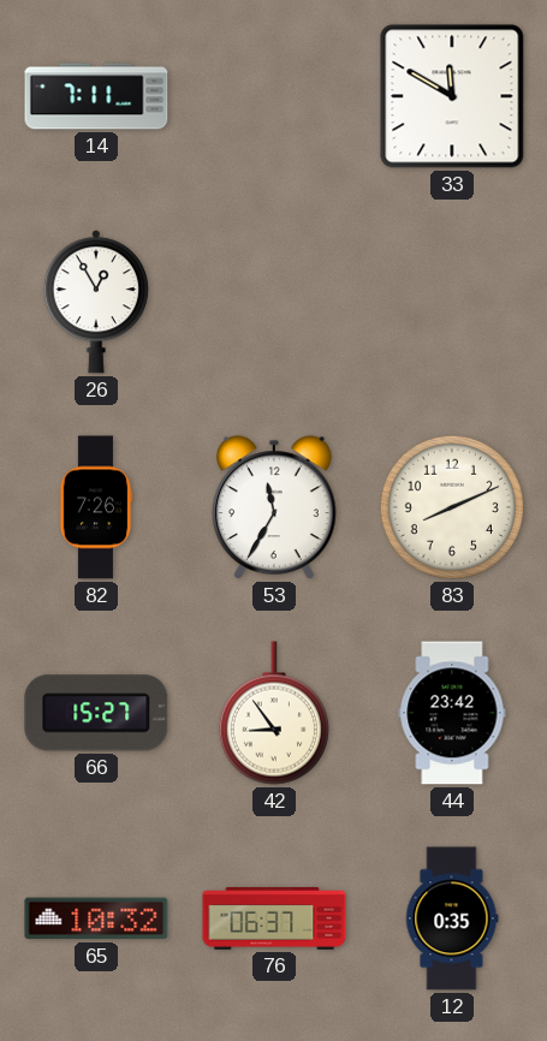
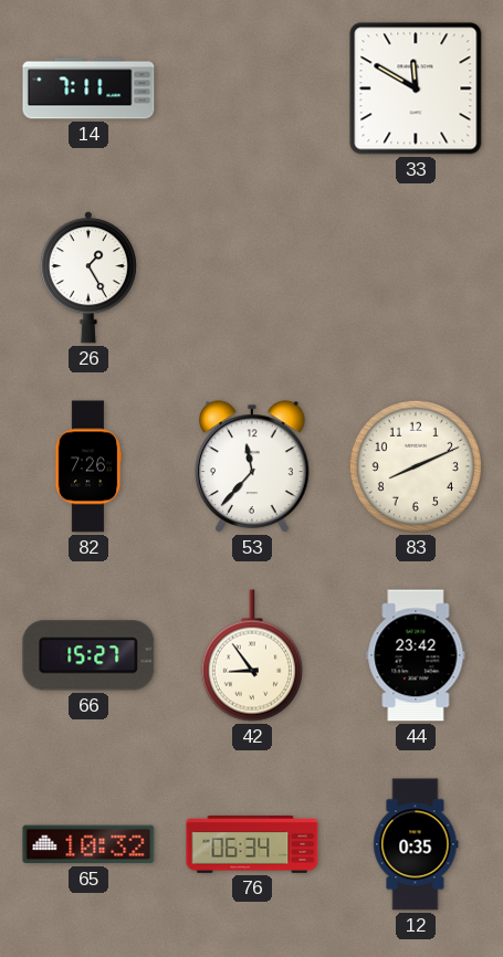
26: 12:55 -> 1:25
53: 11:35 -> 11:37
76: 06:37 -> 06:34
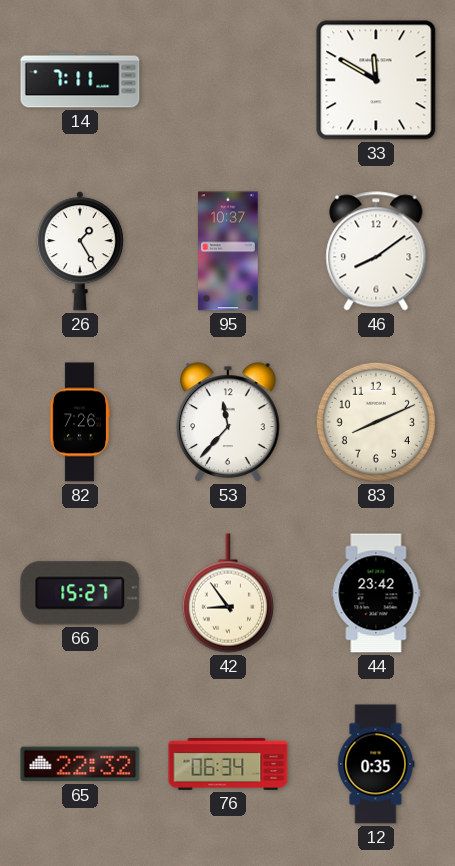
95: none -> 10:37
46: none -> 8:09
65: 10:32 -> 22:32
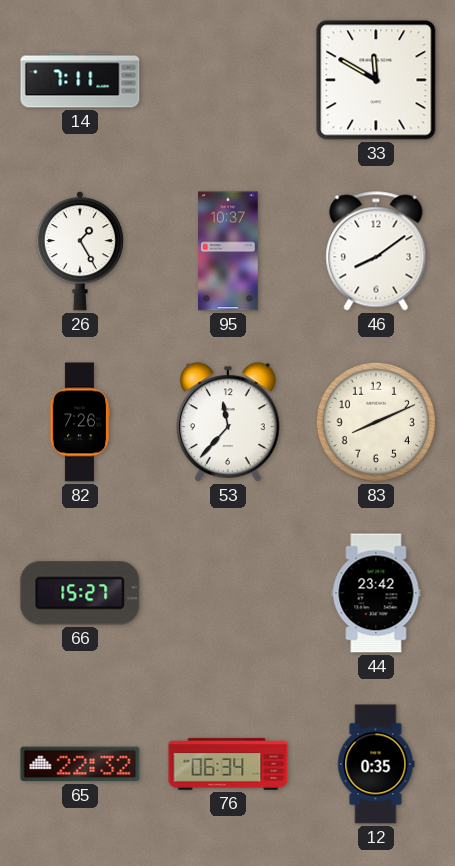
42: 8:54 -> none
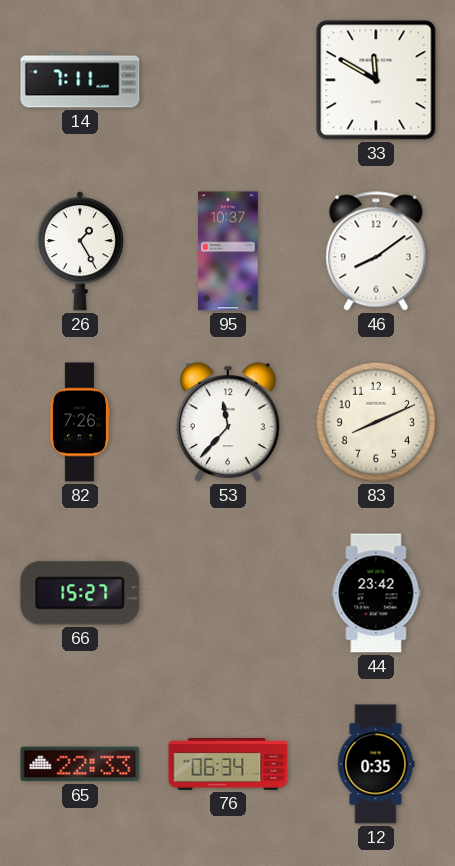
65: 22:32 -> 22:33
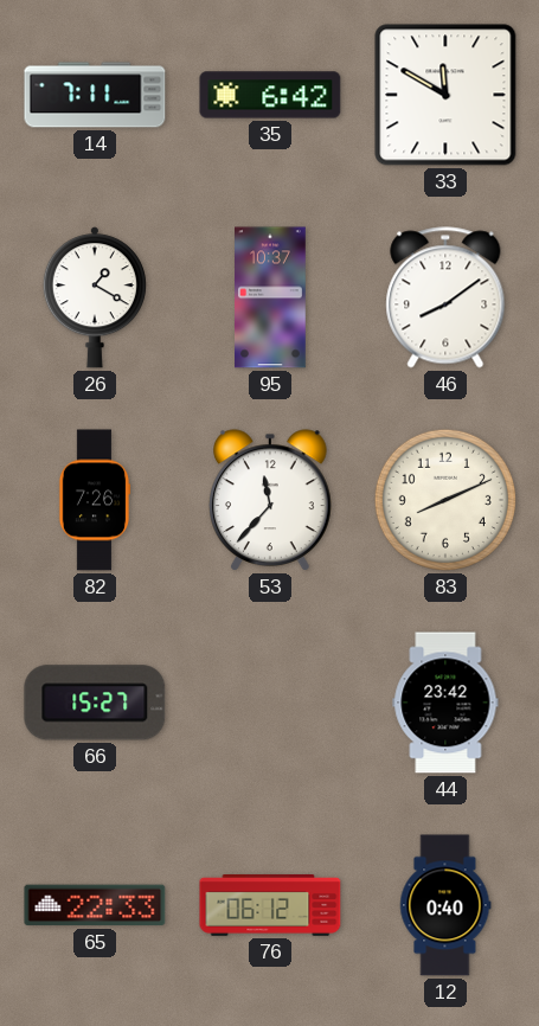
35: none -> 6:42
26: 1:25 -> 1:20
76: 06:34 -> 06:12
12: 0:35 -> 0:40
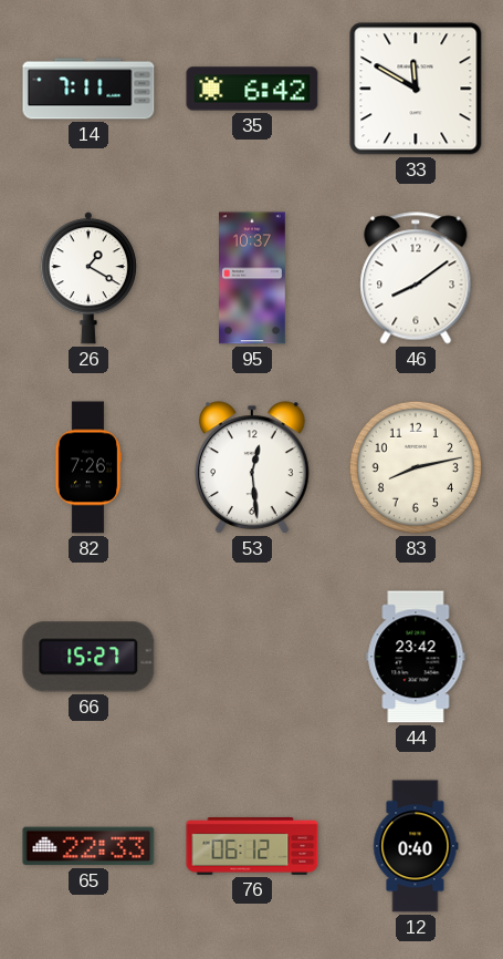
53: 11:37 -> 12:29
83: 8:11 -> 8:13
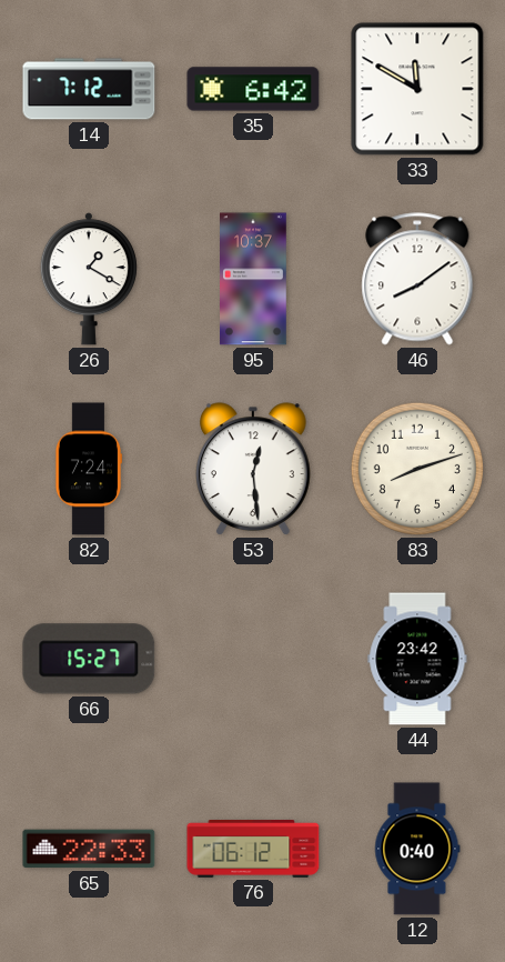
14: 7:11 -> 7:12
82: 7:26 -> 7:24
83: 8:13 -> 8:12
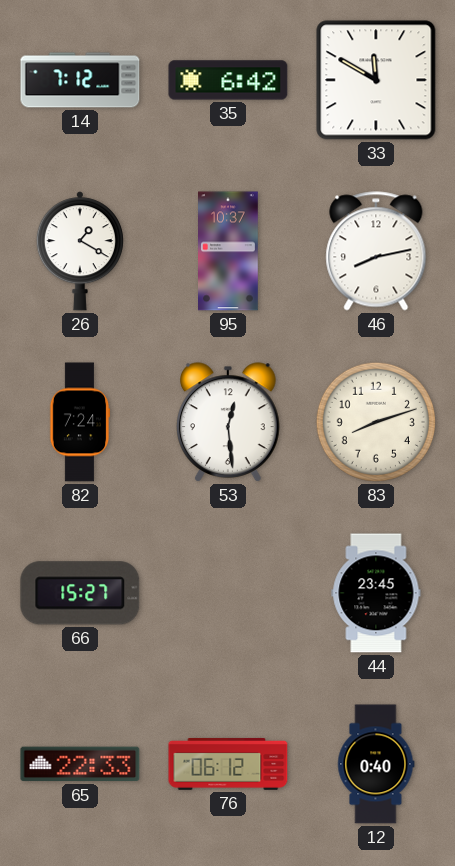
46: 8:09 -> 8:13
44: 23:42 -> 23:45
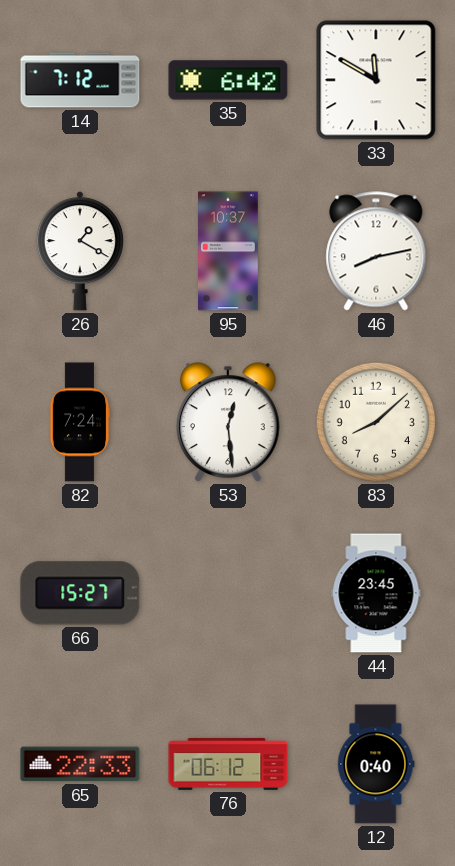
83: 8:12 -> 8:08
